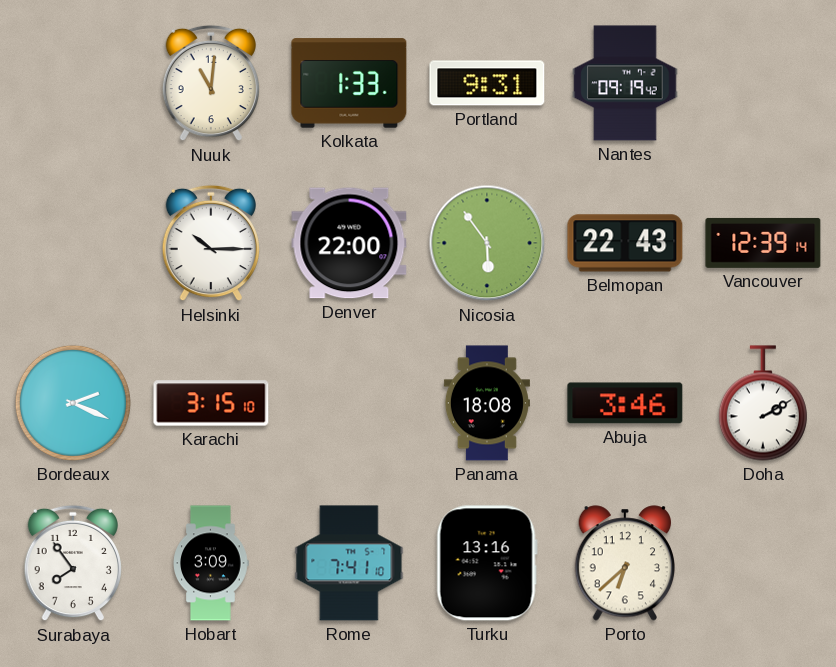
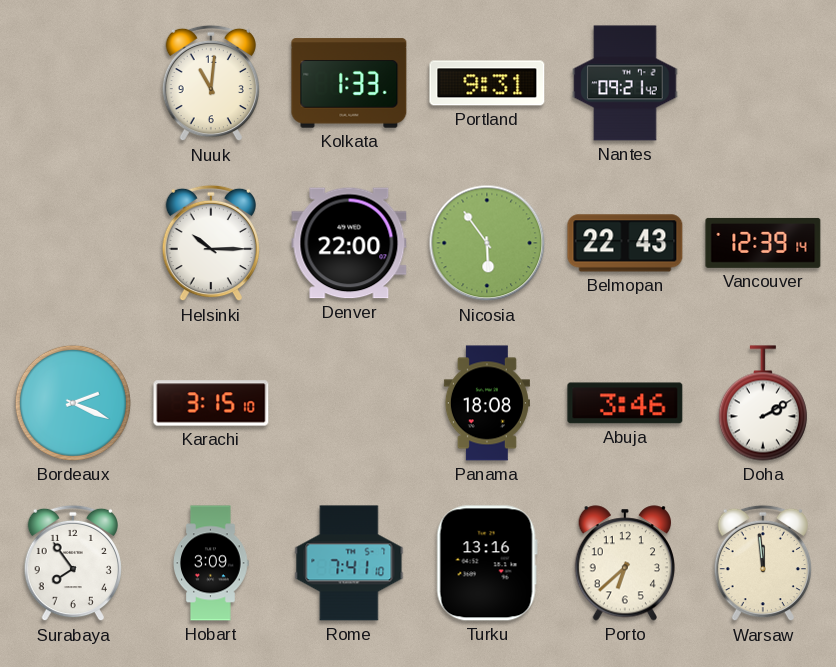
Nantes: 09:19 -> 09:21
Warsaw: none -> 11:59
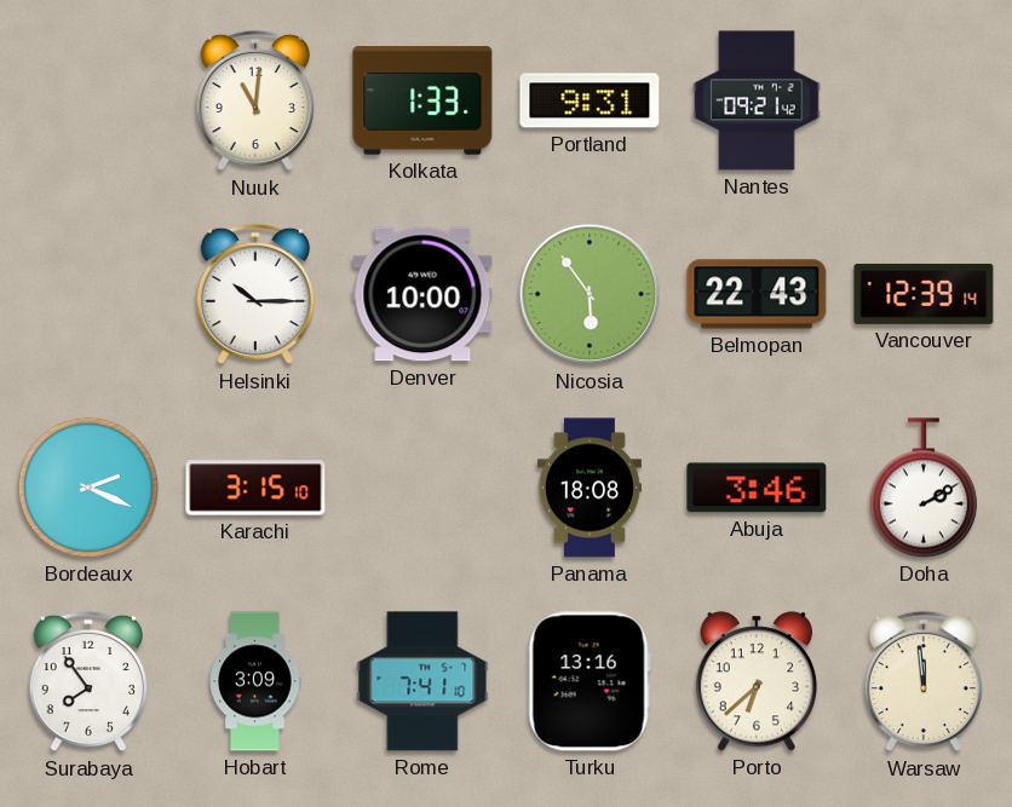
Denver: 22:00 -> 10:00
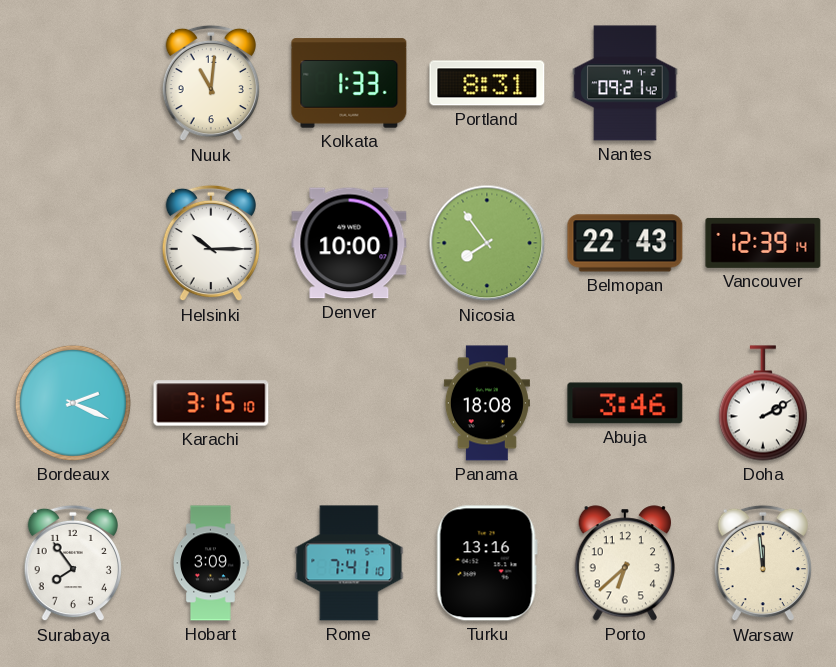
Portland: 9:31 -> 8:31
Nicosia: 5:54 -> 7:54
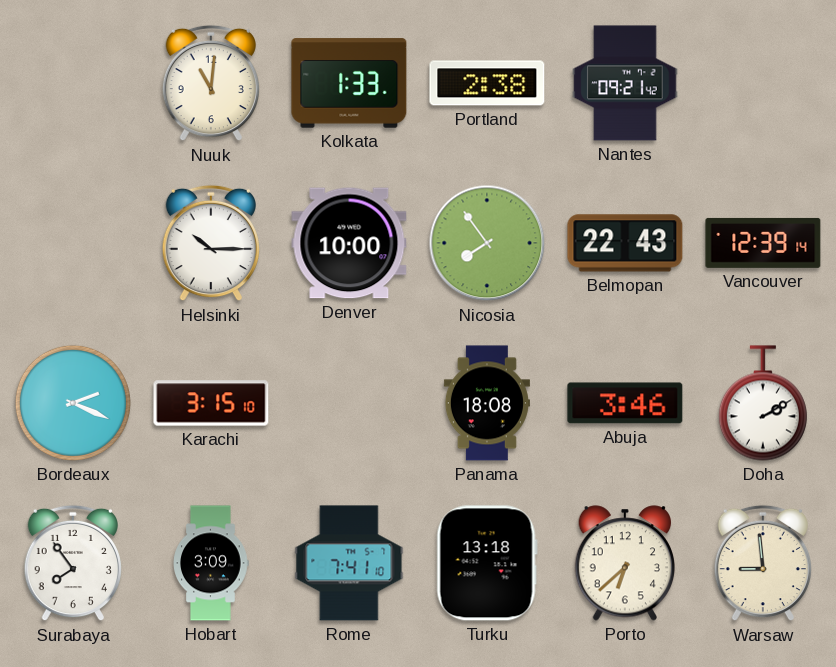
Portland: 8:31 -> 2:38
Turku: 13:16 -> 13:18
Warsaw: 11:59 -> 8:59
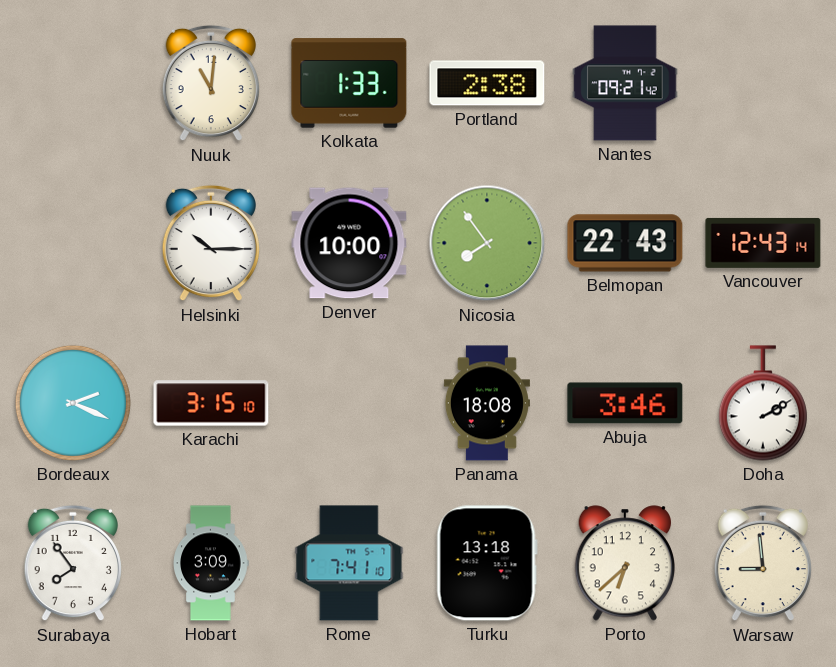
Vancouver: 12:39 -> 12:43
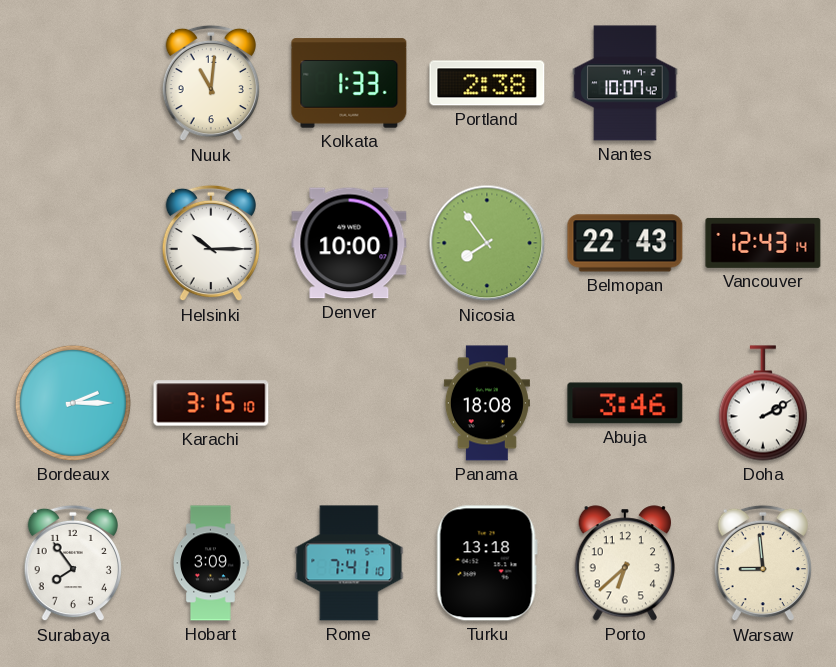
Nantes: 09:21 -> 10:07
Bordeaux: 2:19 -> 2:15
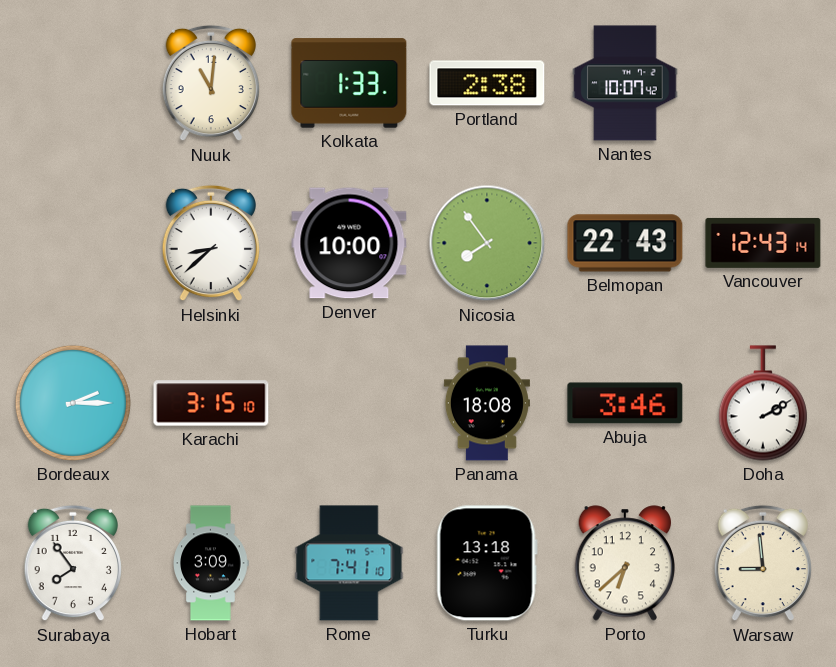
Helsinki: 10:15 -> 8:38
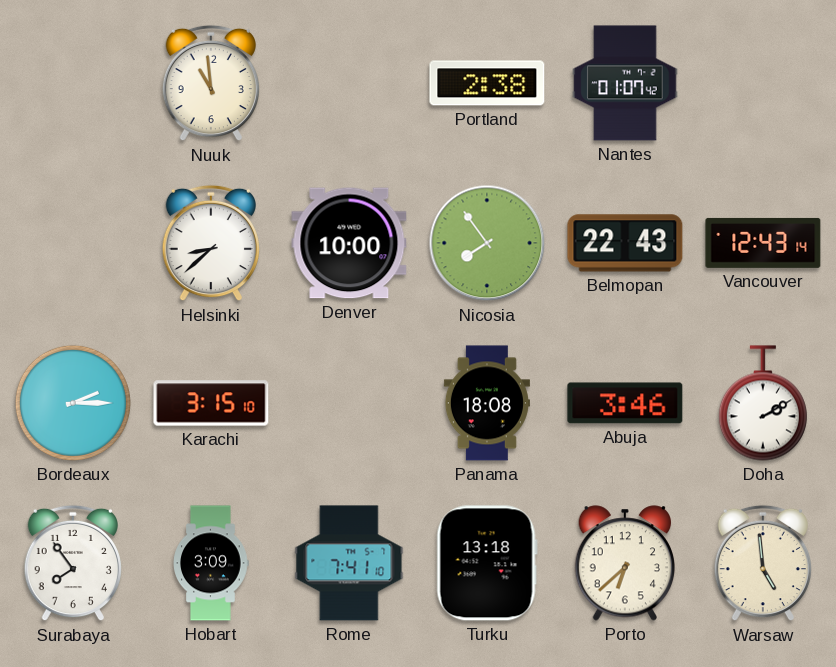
Nuuk: 11:01 -> 10:59
Kolkata: 1:33 -> none
Nantes: 10:07 -> 01:07
Warsaw: 8:59 -> 4:59
